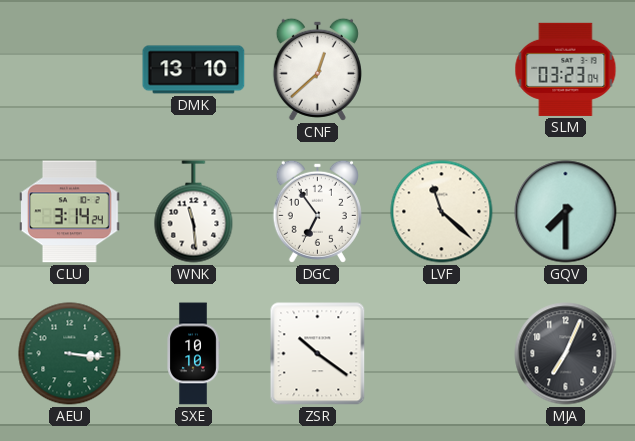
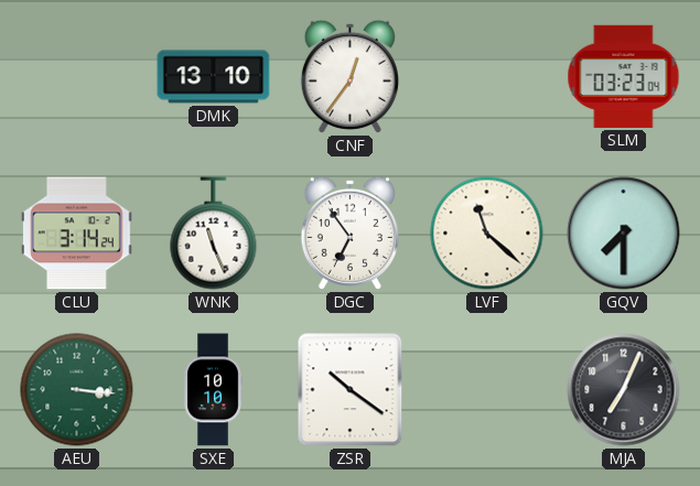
CNF: 12:38 -> 12:36
WNK: 11:29 -> 11:26
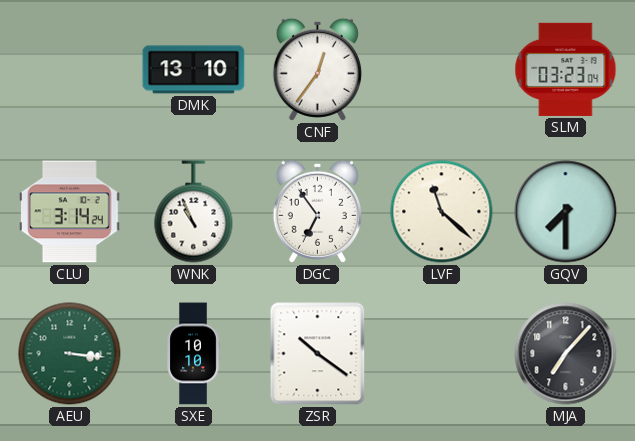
WNK: 11:26 -> 10:56
MJA: 7:04 -> 7:07
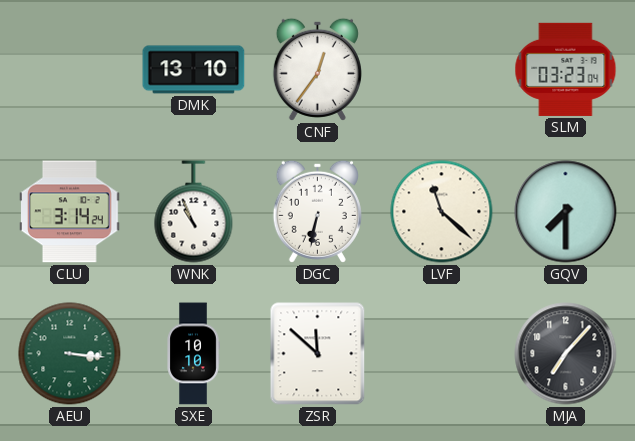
DGC: 6:54 -> 6:32
ZSR: 10:21 -> 11:52
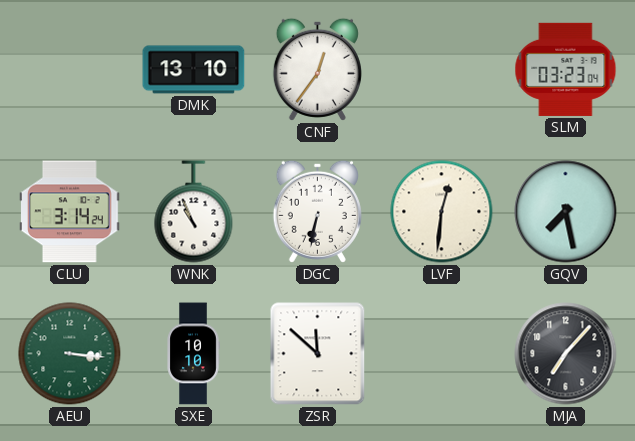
LVF: 11:22 -> 12:31
GQV: 7:30 -> 7:28
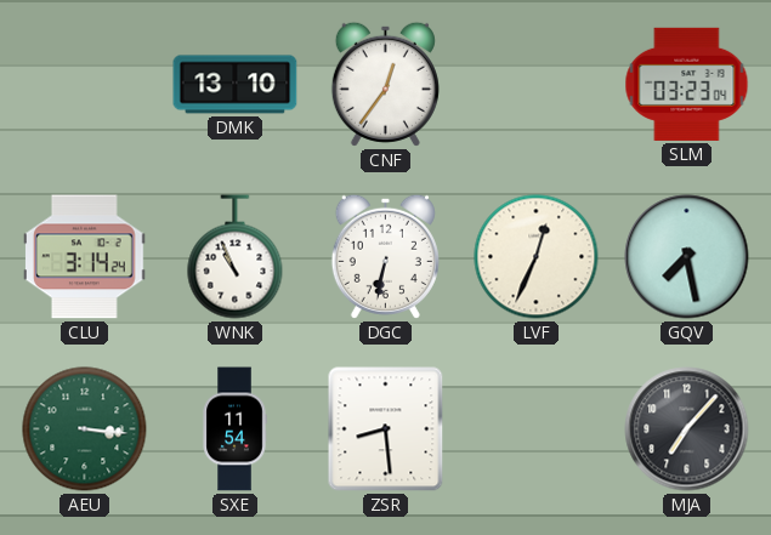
LVF: 12:31 -> 12:34
SXE: 10:10 -> 11:54
ZSR: 11:52 -> 8:29
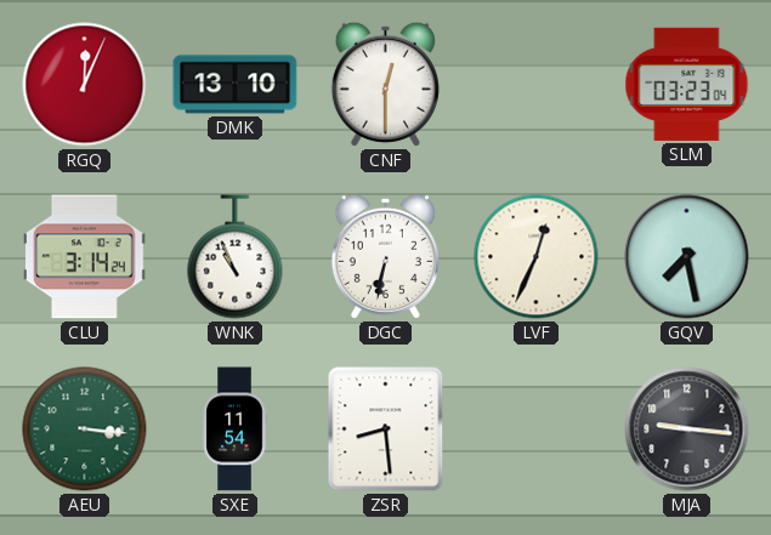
RGQ: none -> 12:04
CNF: 12:36 -> 12:30
MJA: 7:07 -> 9:16
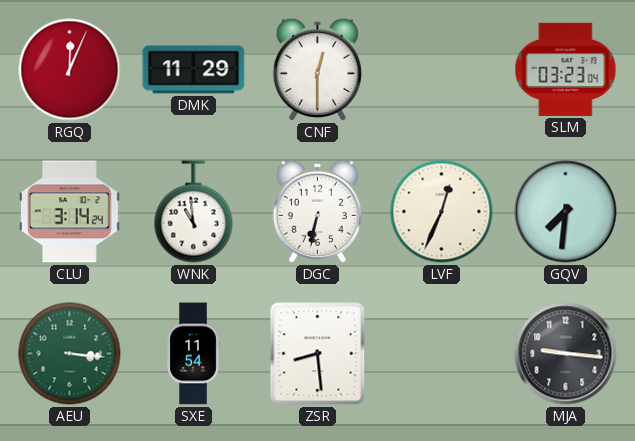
DMK: 13:10 -> 11:29
WNK: 10:56 -> 10:59
GQV: 7:28 -> 7:31
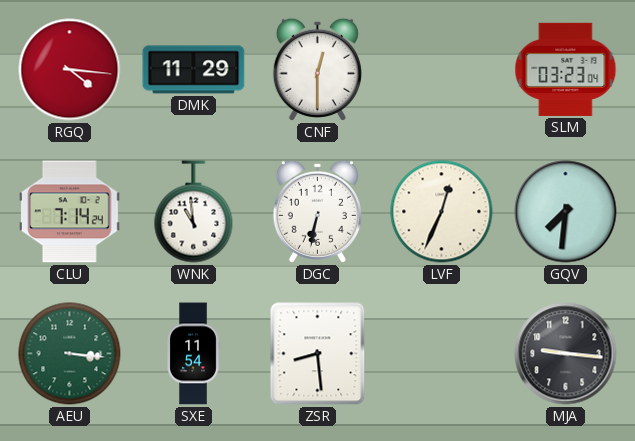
RGQ: 12:04 -> 4:16
CLU: 3:14 -> 7:14
